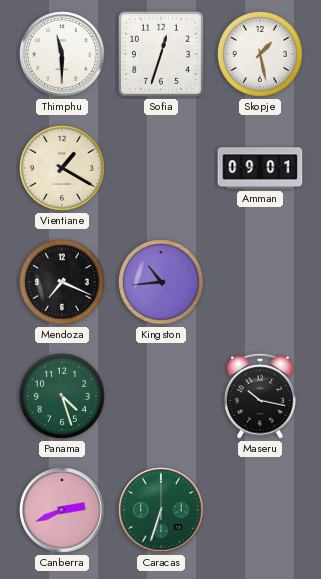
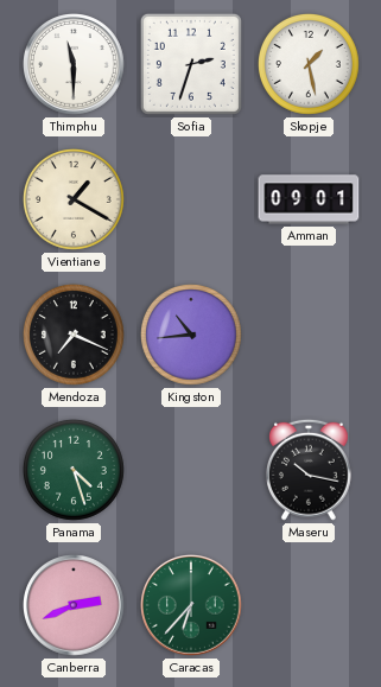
Sofia: 12:33 -> 2:33
Caracas: 6:33 -> 6:37
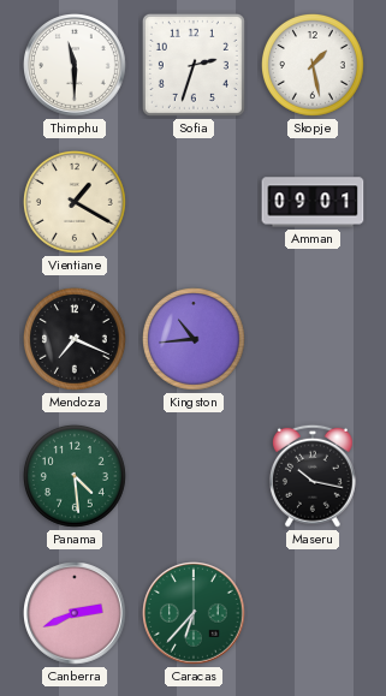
Panama: 4:27 -> 4:29
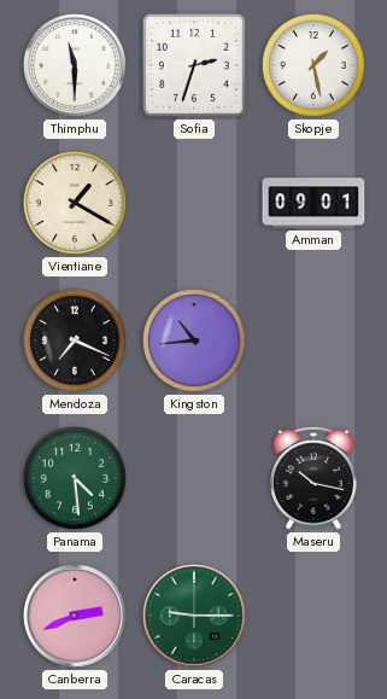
Caracas: 6:37 -> 9:15
